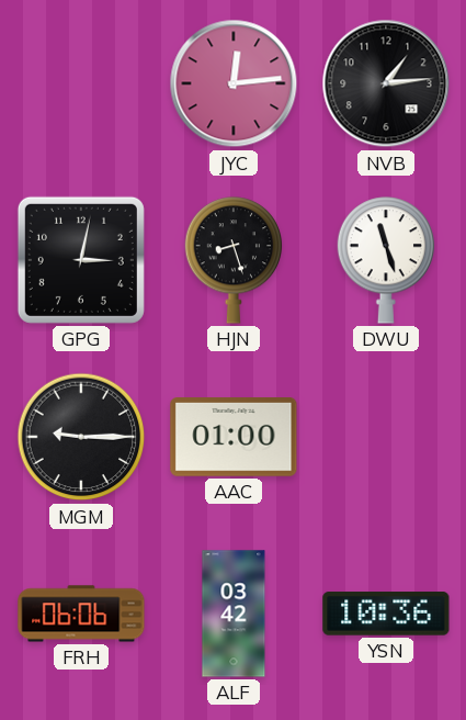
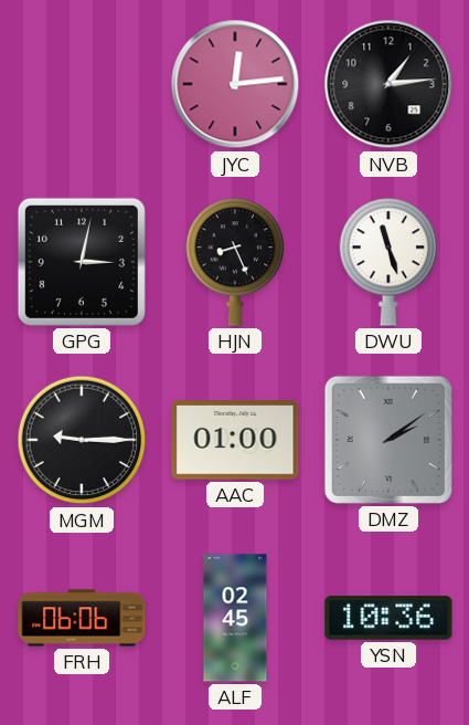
HJN: 8:27 -> 8:26
DMZ: none -> 2:09
ALF: 03:42 -> 02:45
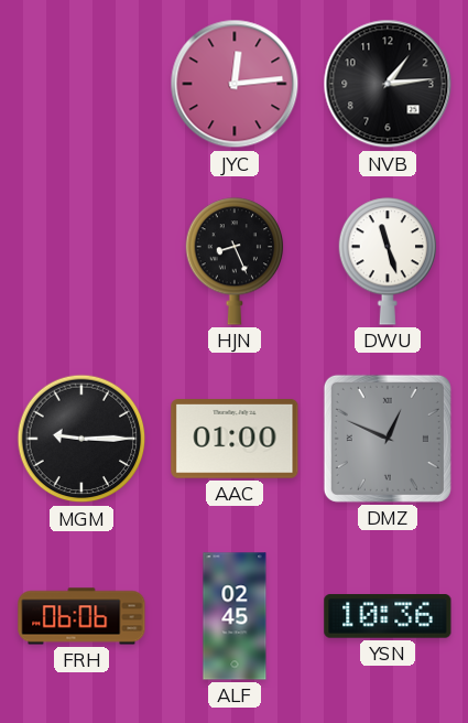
GPG: 3:02 -> none
DMZ: 2:09 -> 12:49
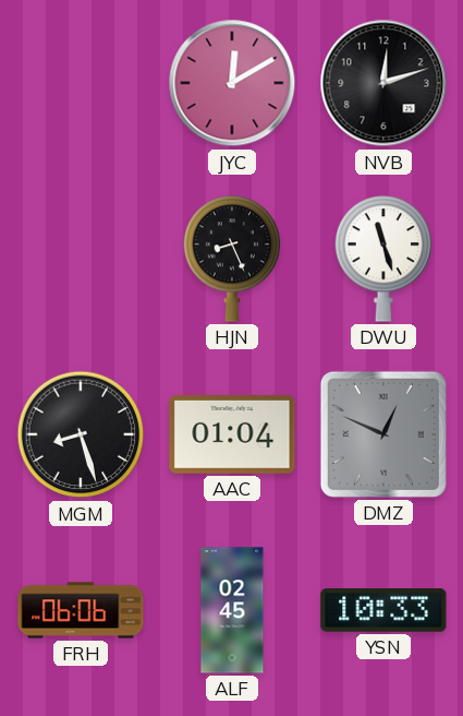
JYC: 12:14 -> 12:10
NVB: 1:14 -> 12:12
MGM: 9:15 -> 8:27
AAC: 01:00 -> 01:04
YSN: 10:36 -> 10:33
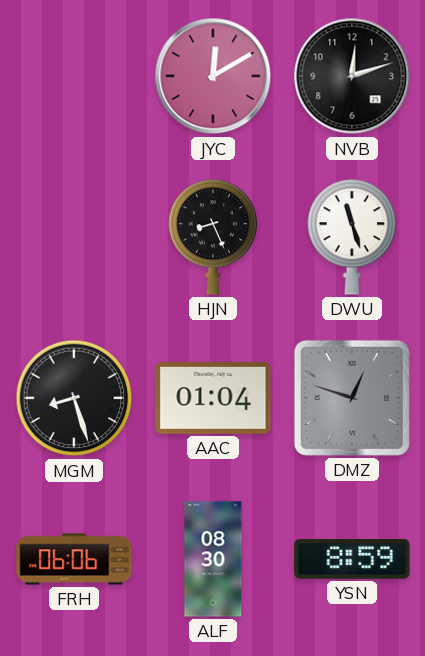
DMZ: 12:49 -> 12:48
ALF: 02:45 -> 08:30
YSN: 10:33 -> 8:59
